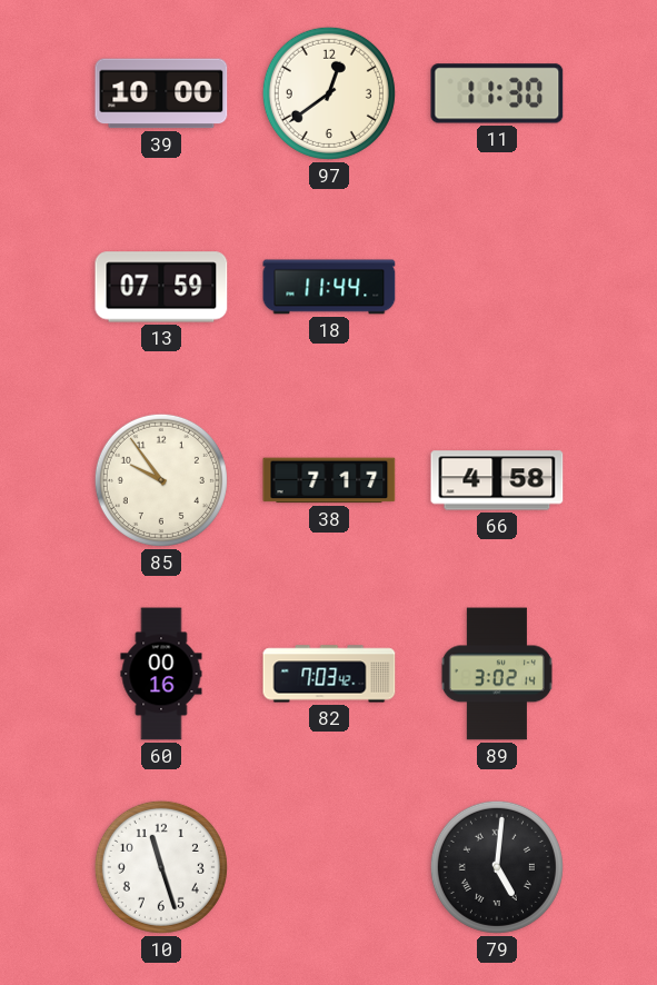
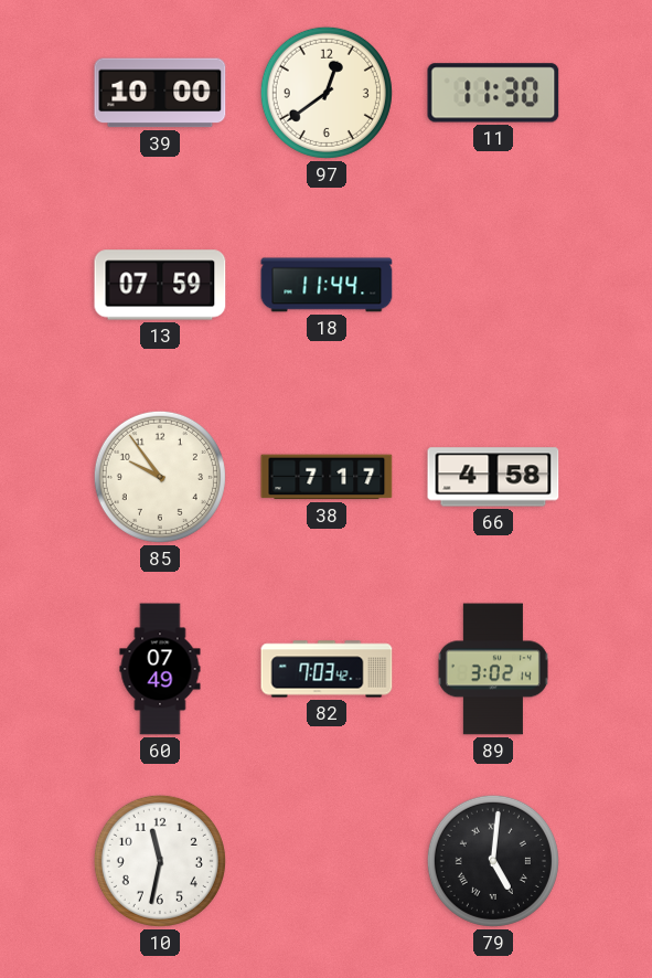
60: 00:16 -> 07:49
10: 11:27 -> 11:32
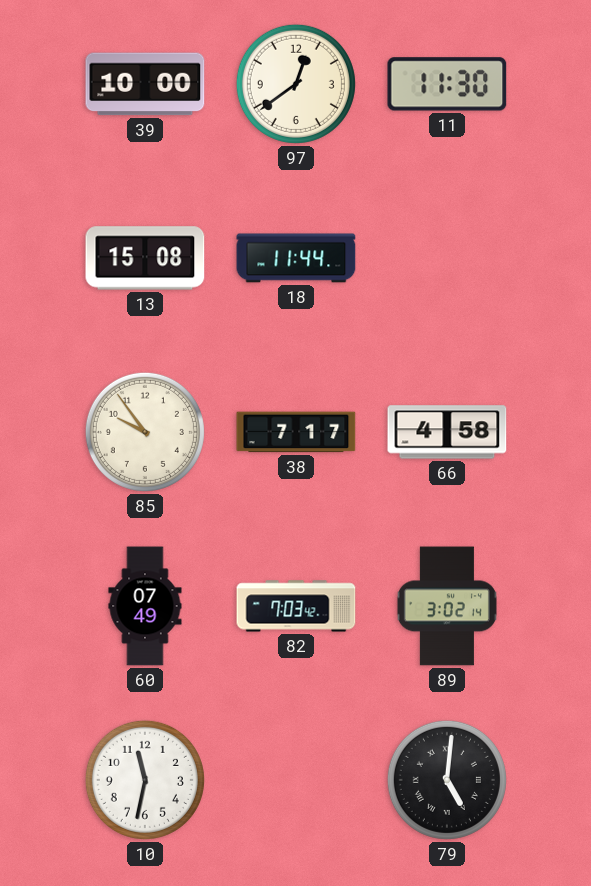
13: 07:59 -> 15:08
